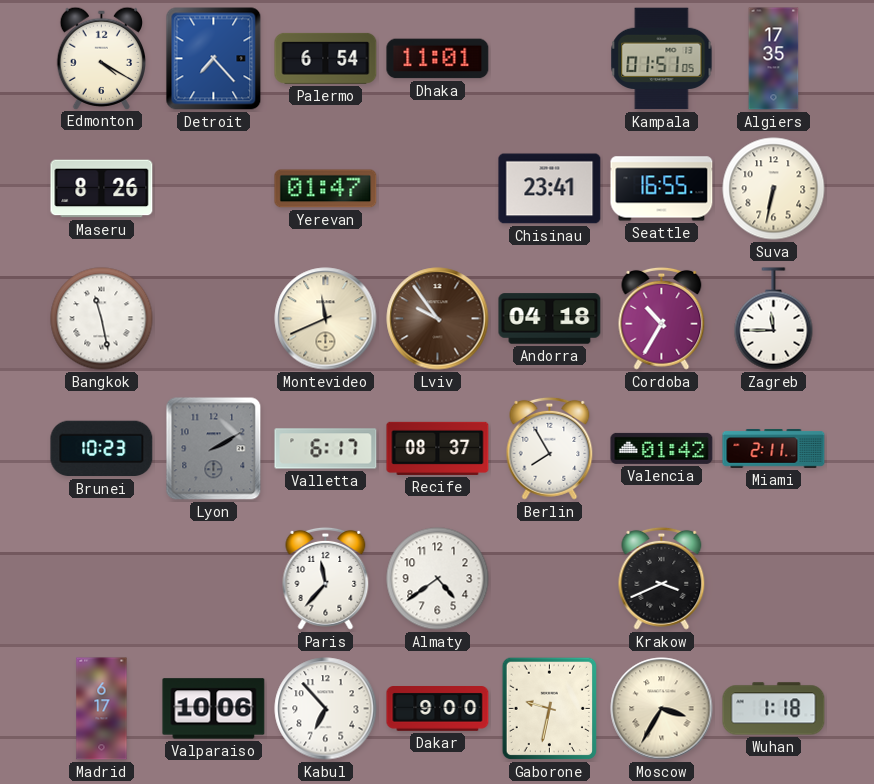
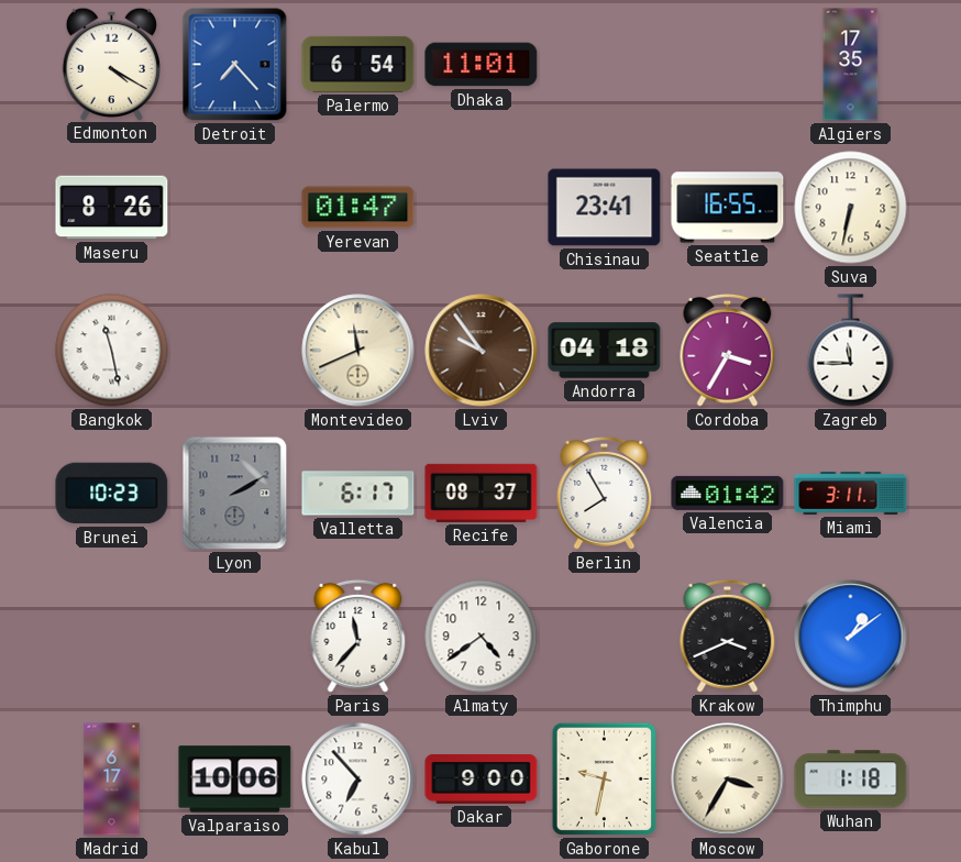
Kampala: 01:51 -> none
Cordoba: 10:35 -> 3:35
Miami: 2:11 -> 3:11
Thimphu: none -> 1:09
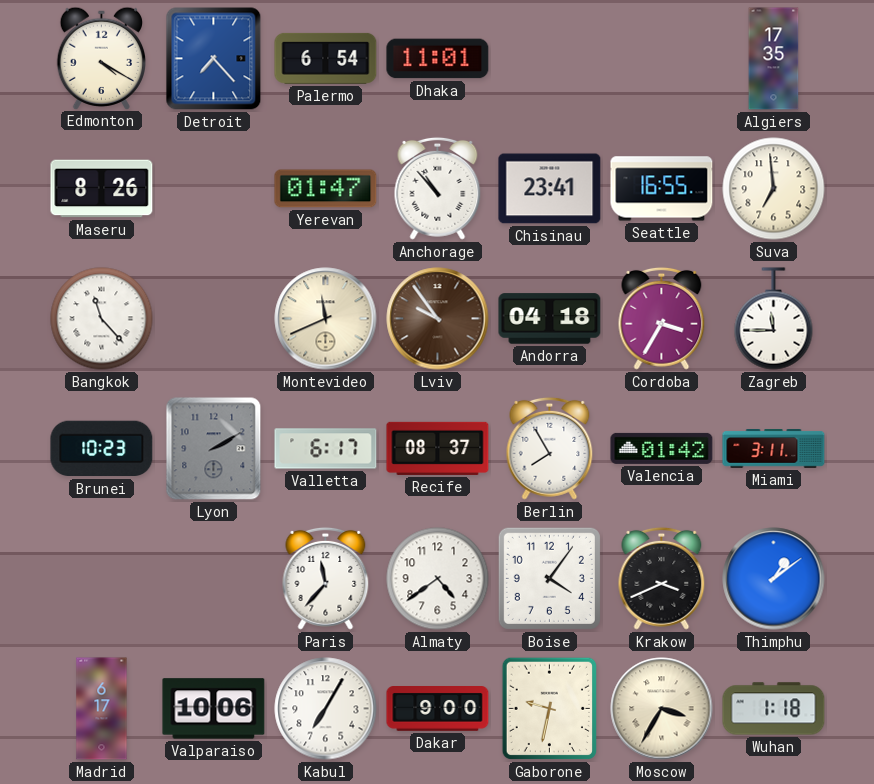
Anchorage: none -> 10:53
Suva: 6:32 -> 6:59
Bangkok: 11:28 -> 11:23
Boise: none -> 4:06
Kabul: 6:53 -> 7:05
